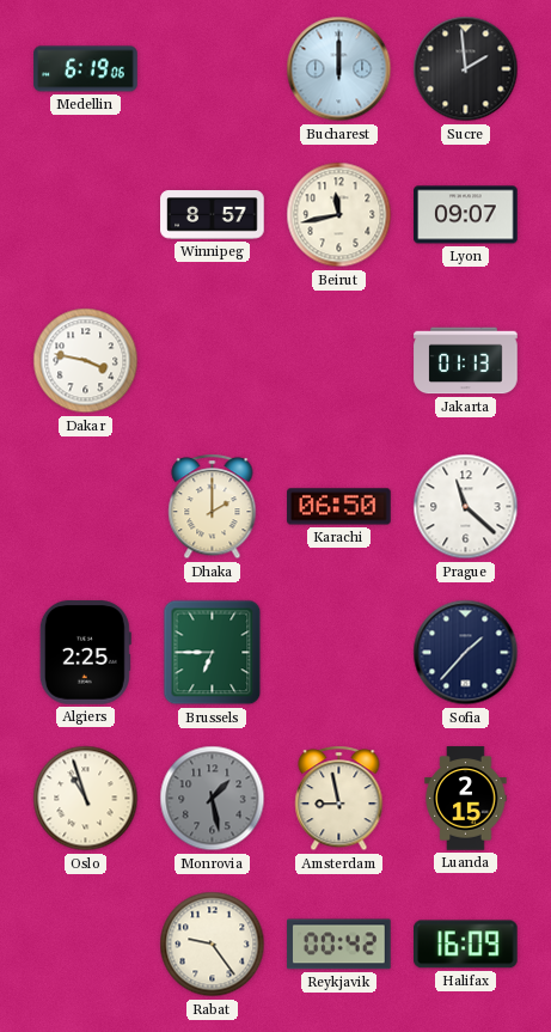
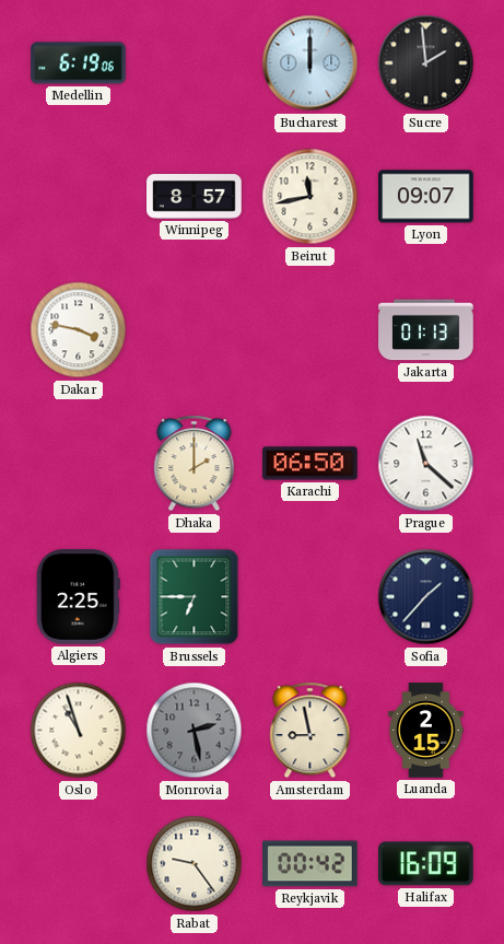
Monrovia: 1:28 -> 2:28
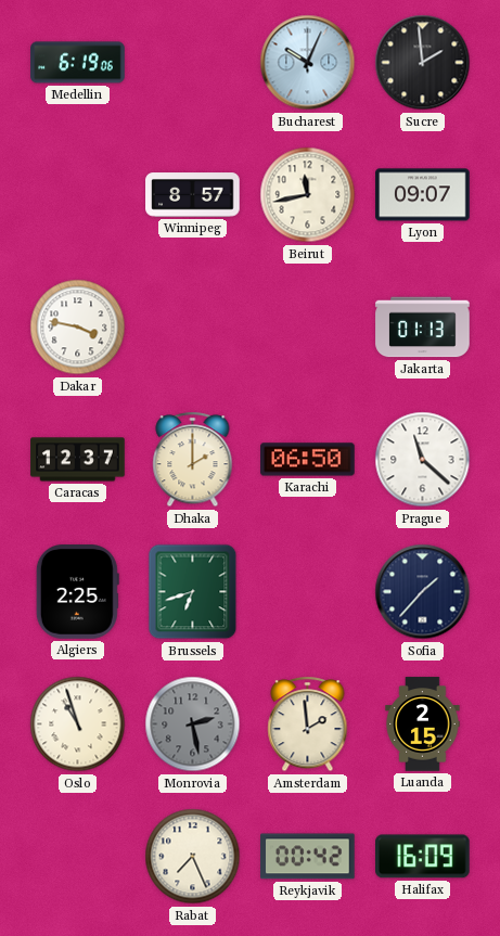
Bucharest: 12:00 -> 10:04
Caracas: none -> 12:37
Brussels: 6:45 -> 6:42
Amsterdam: 8:58 -> 1:59
Rabat: 9:24 -> 7:26
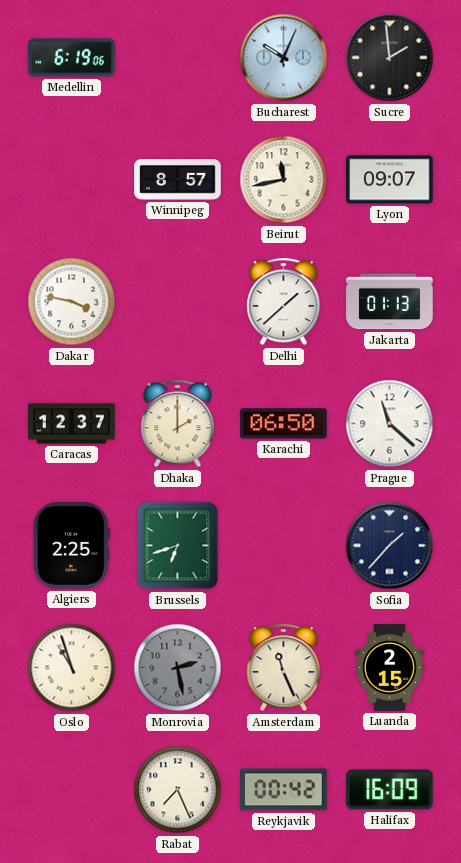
Delhi: none -> 1:38
Amsterdam: 1:59 -> 11:26
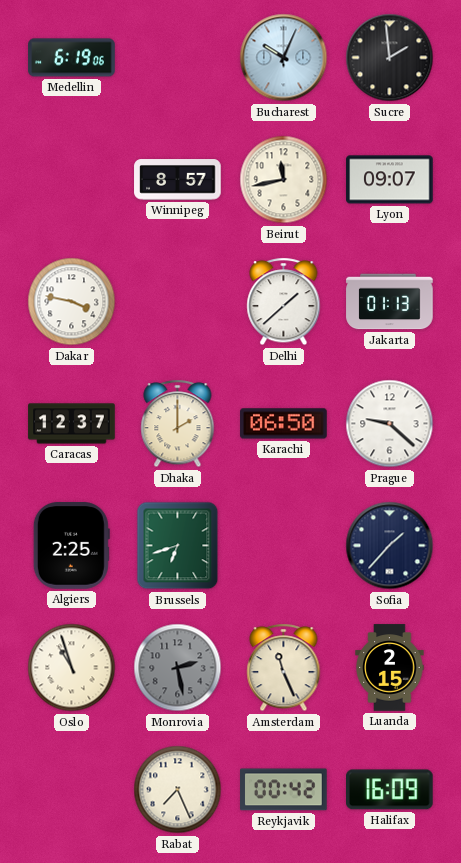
Prague: 11:22 -> 9:22
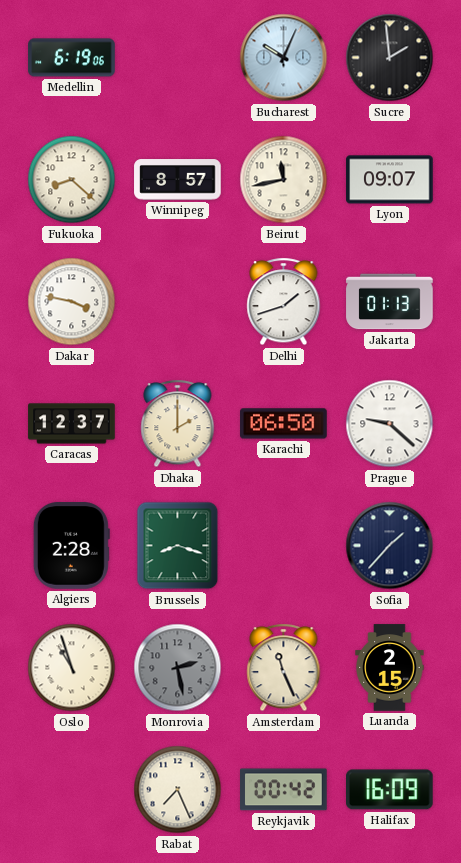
Fukuoka: none -> 8:22
Delhi: 1:38 -> 1:42
Algiers: 2:25 -> 2:28
Brussels: 6:42 -> 8:18
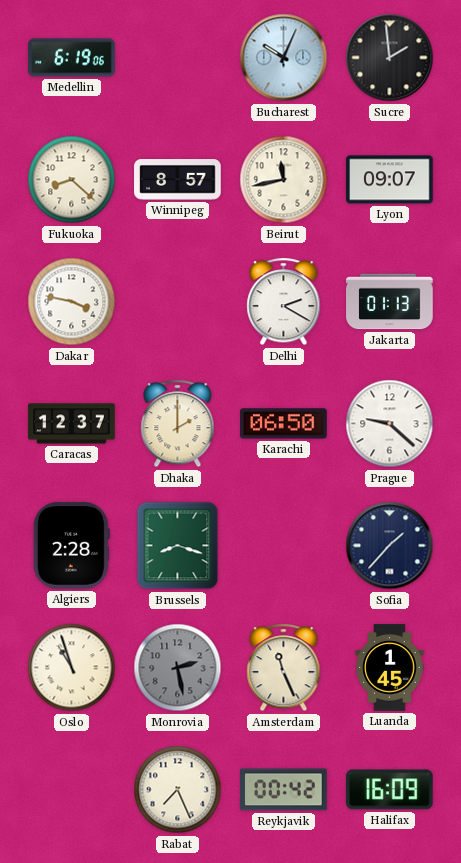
Delhi: 1:42 -> 2:20
Luanda: 2:15 -> 1:45
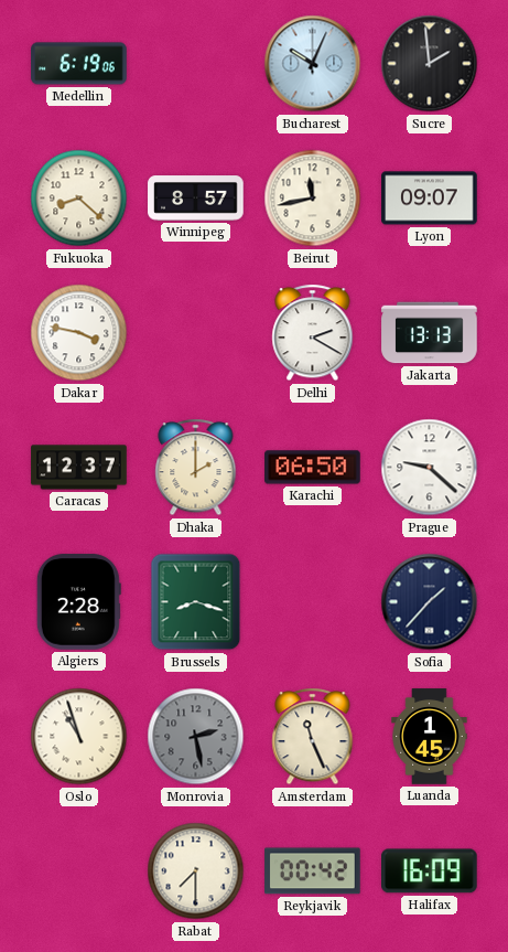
Jakarta: 01:13 -> 13:13
Rabat: 7:26 -> 7:30
